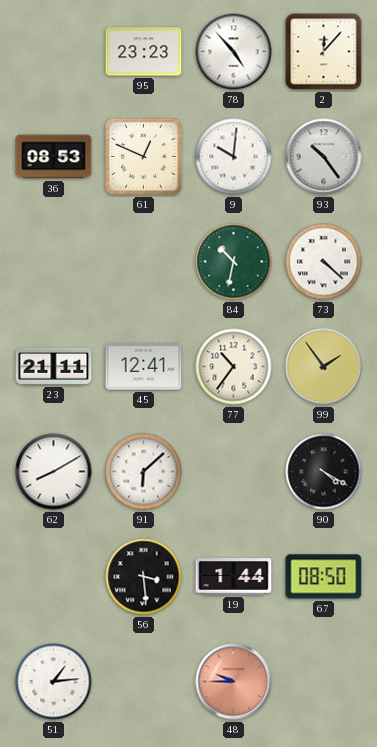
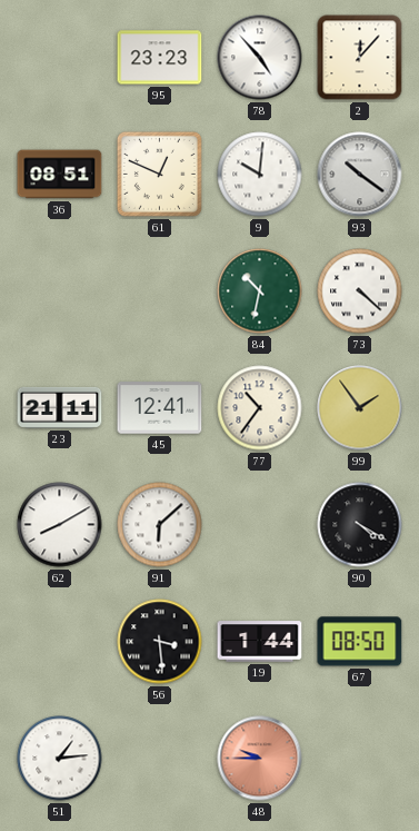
36: 08:53 -> 08:51
93: 10:24 -> 10:21
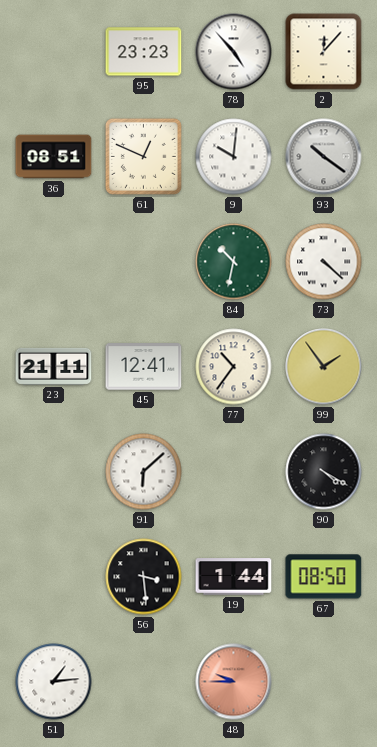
62: 8:10 -> none
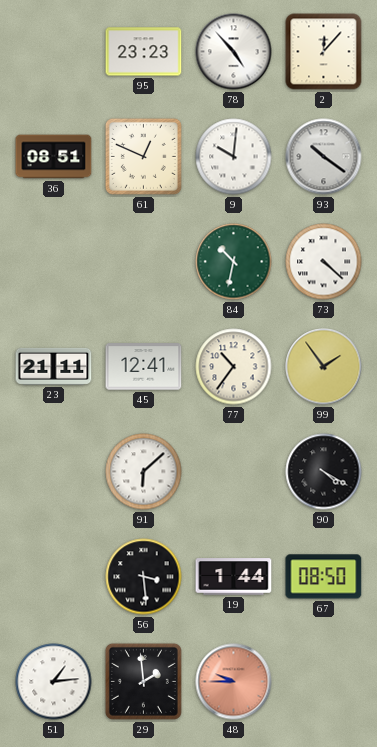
29: none -> 1:59
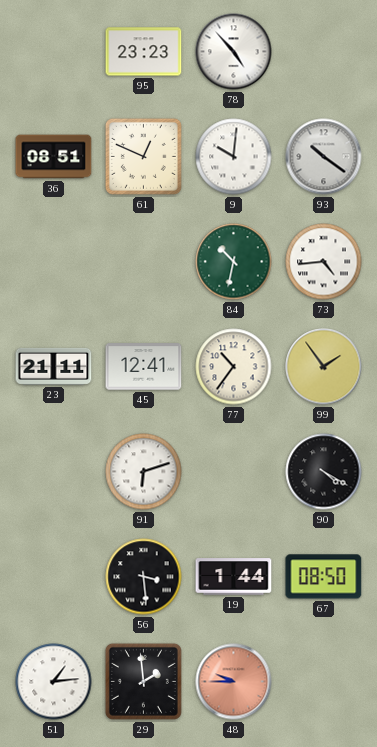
2: 12:07 -> none
73: 4:22 -> 4:44
91: 6:08 -> 6:12
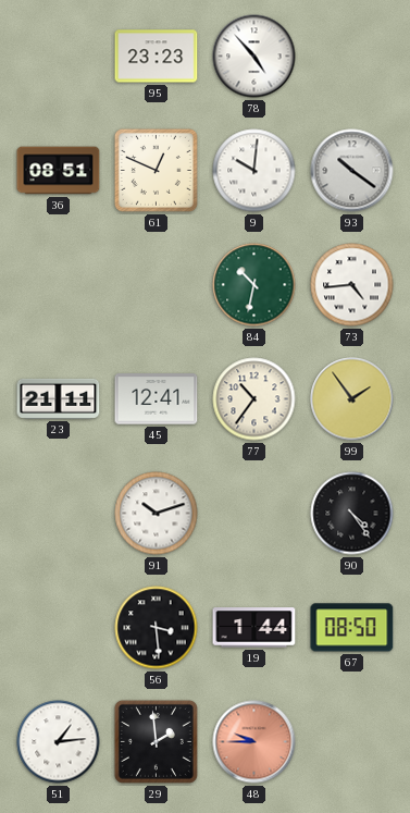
91: 6:12 -> 10:12
90: 4:20 -> 4:24
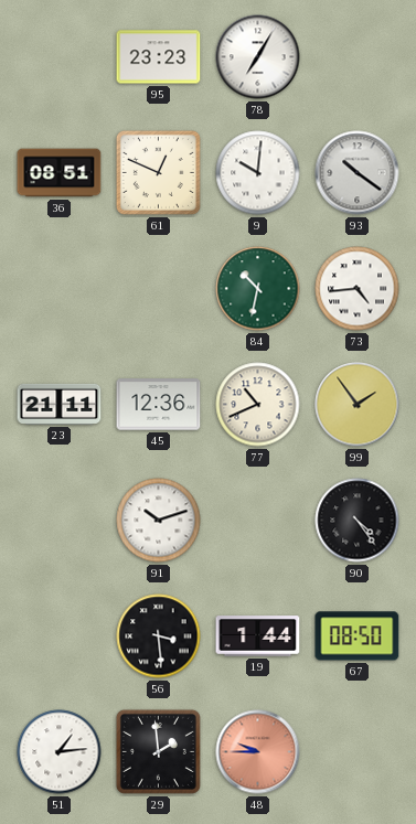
78: 4:53 -> 7:05
45: 12:41 -> 12:36
77: 10:36 -> 10:41
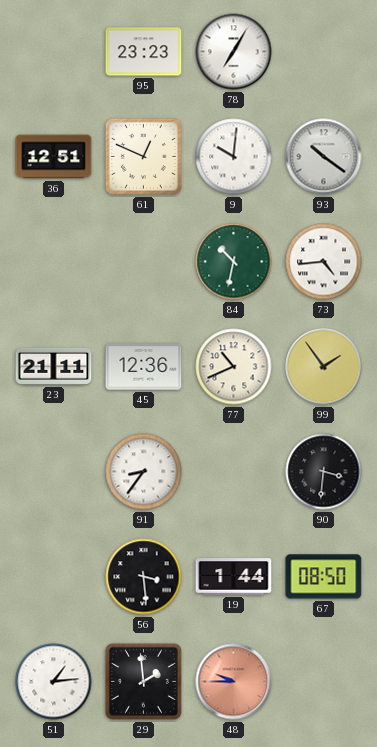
36: 08:51 -> 12:51
91: 10:12 -> 8:36
90: 4:24 -> 3:31
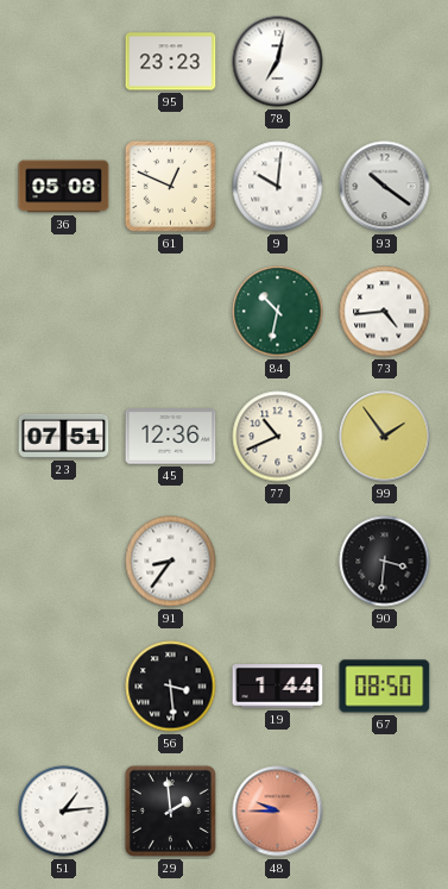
78: 7:05 -> 7:02
36: 12:51 -> 05:08
23: 21:11 -> 07:51
